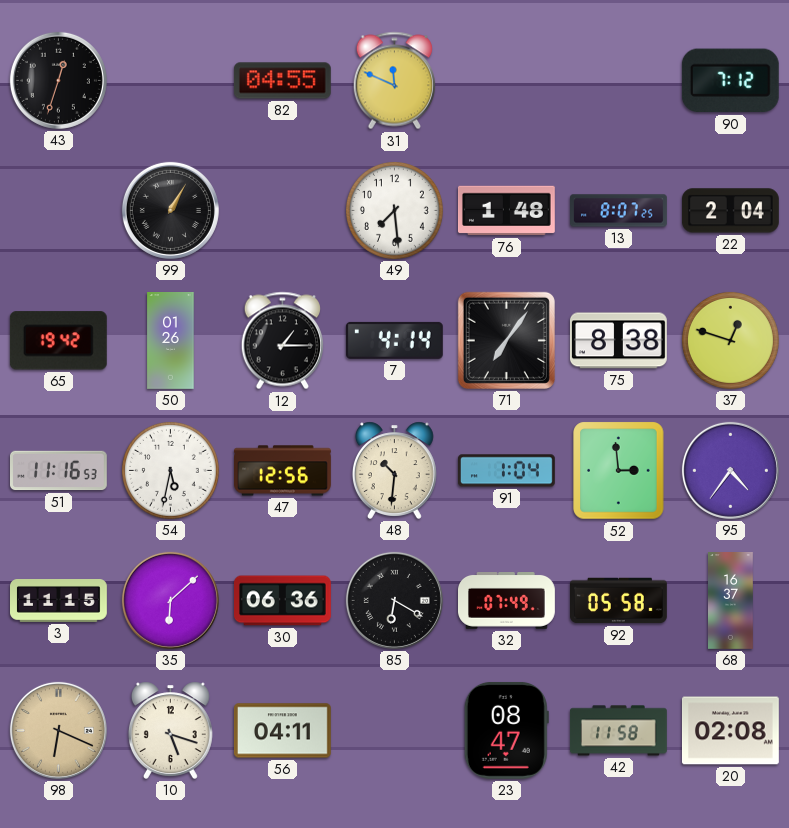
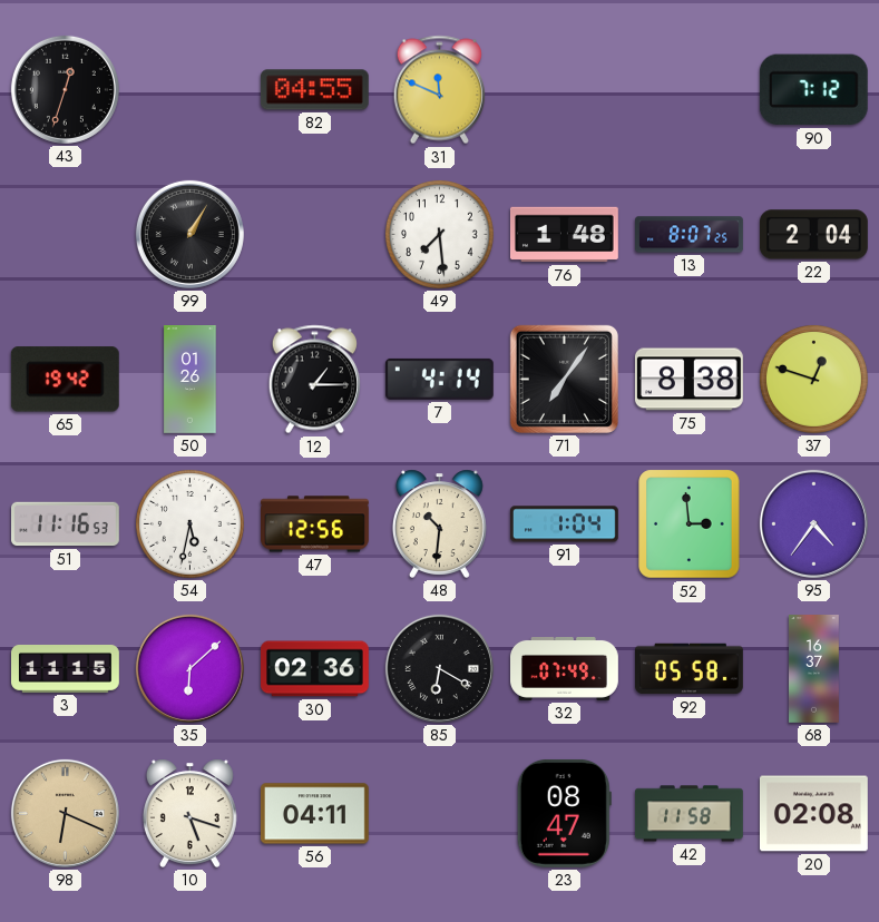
30: 06:36 -> 02:36
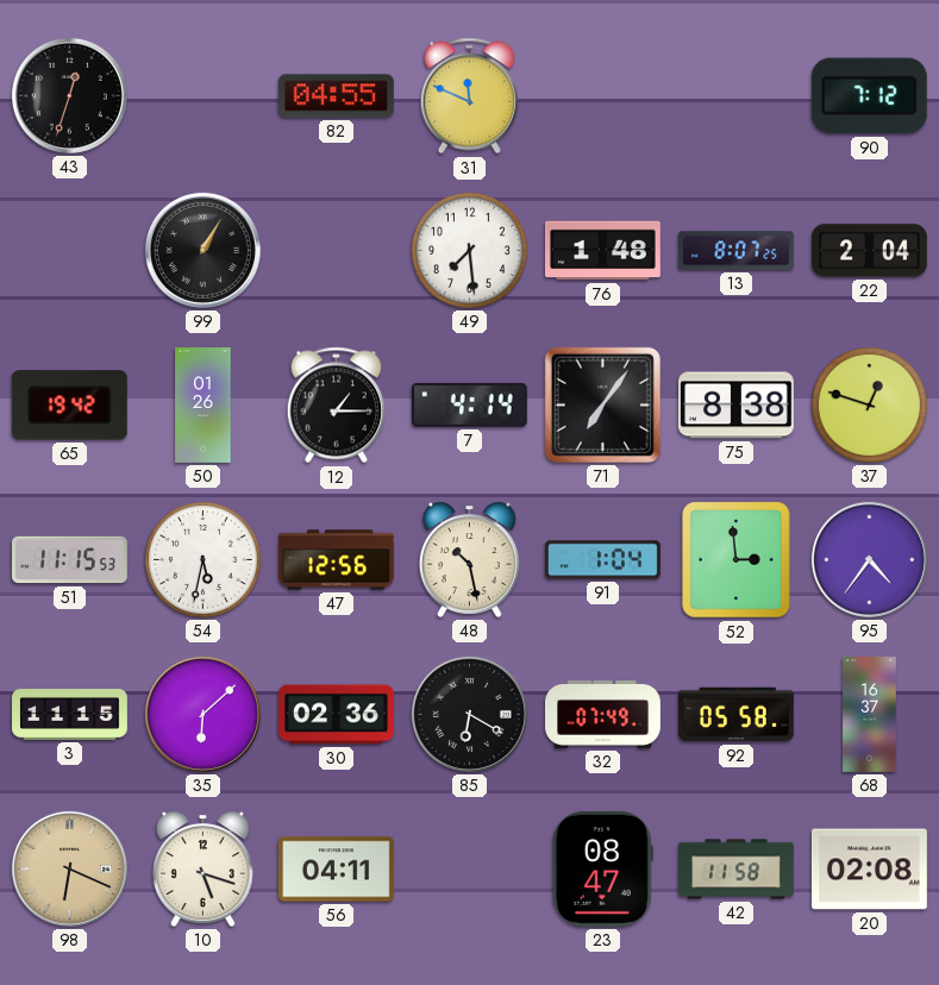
51: 11:16 -> 11:15
48: 10:31 -> 10:28
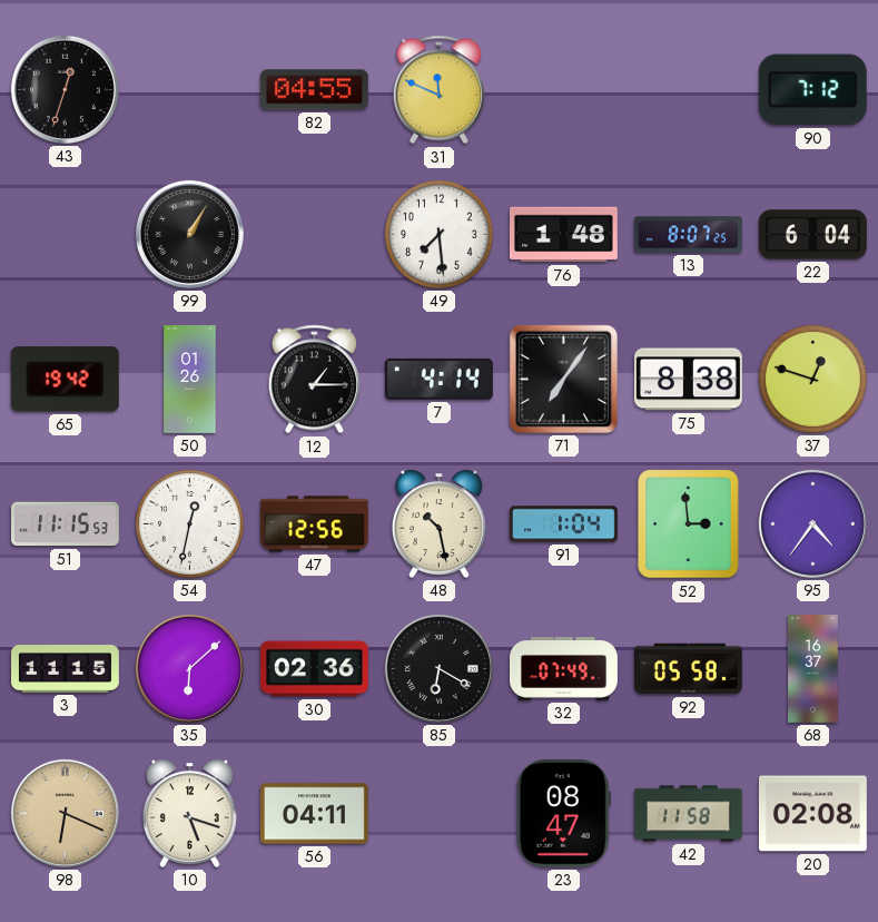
22: 2:04 -> 6:04
54: 5:32 -> 12:32
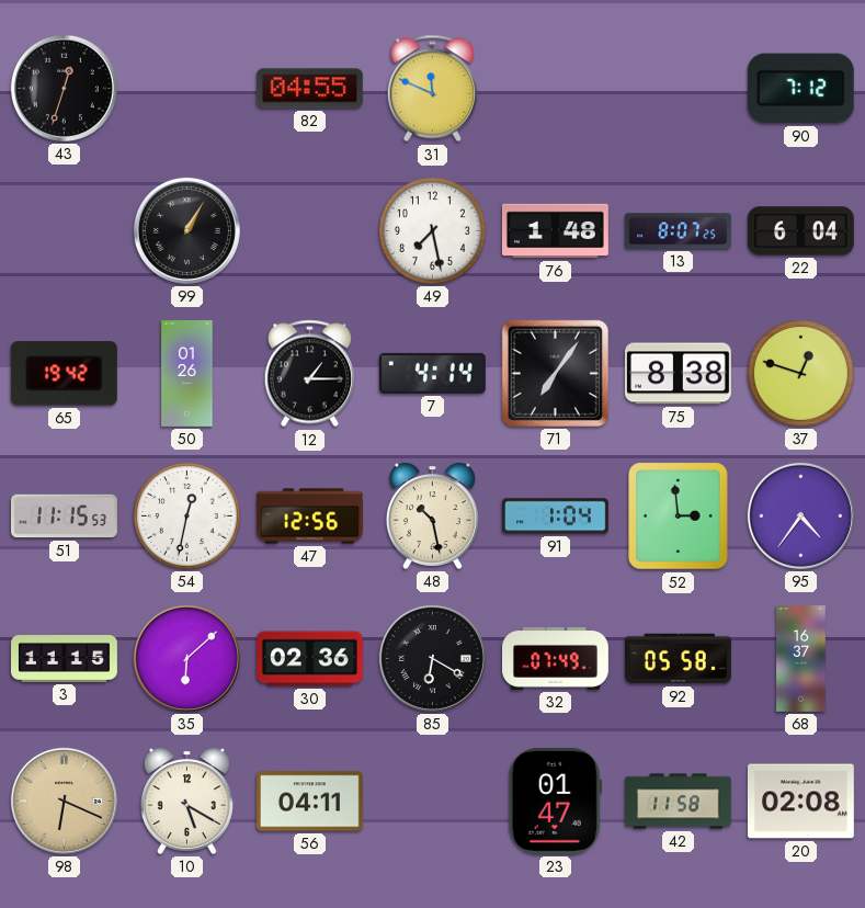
49: 7:29 -> 7:28
10: 5:18 -> 5:20
23: 08:47 -> 01:47
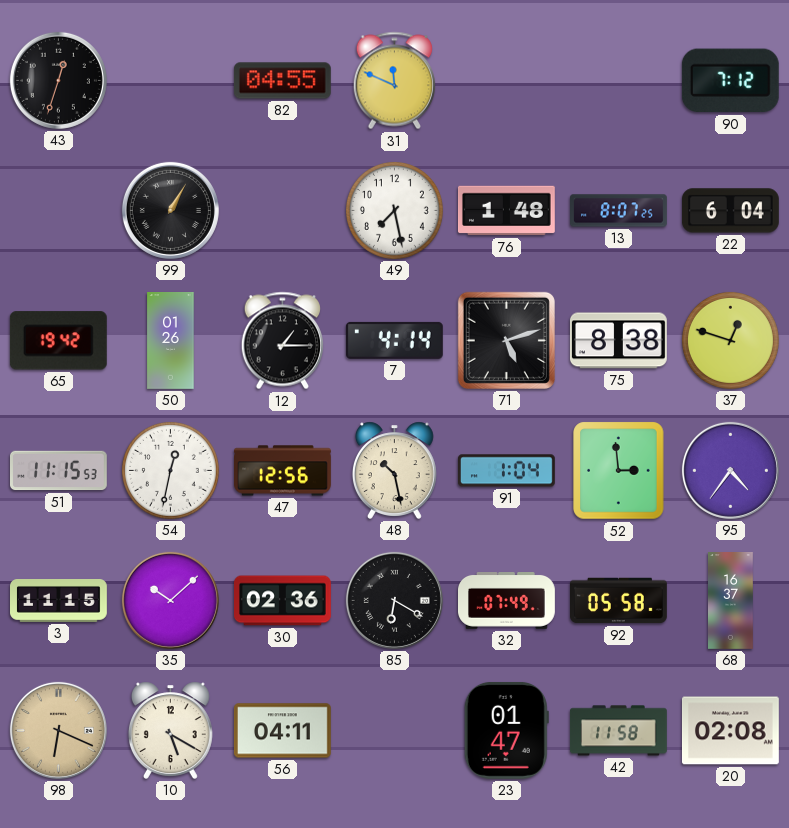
71: 7:06 -> 5:12
35: 6:08 -> 10:08
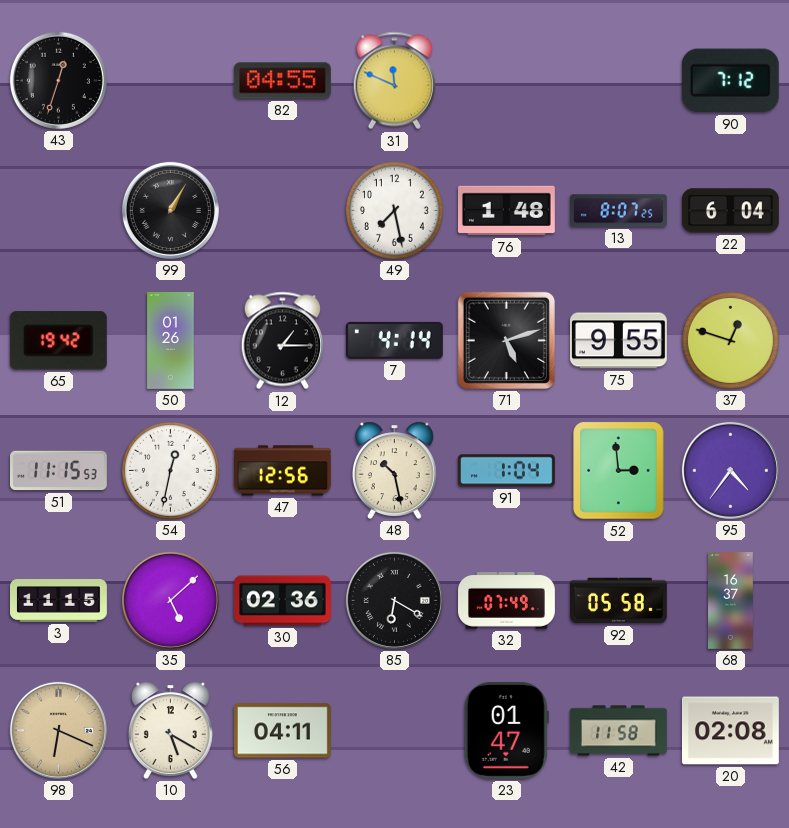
75: 8:38 -> 9:55
35: 10:08 -> 5:08
